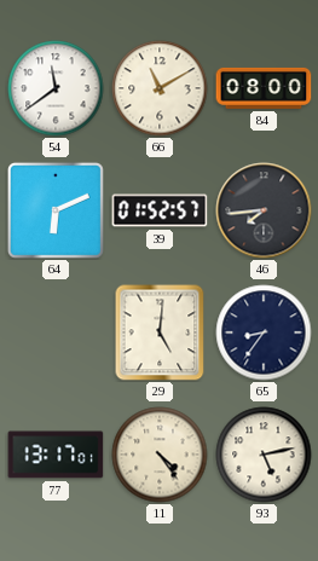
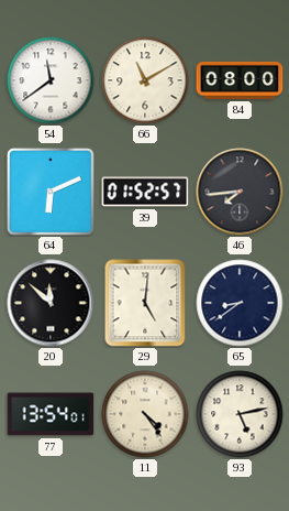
20: none -> 11:52
65: 8:36 -> 8:39
77: 13:17 -> 13:54
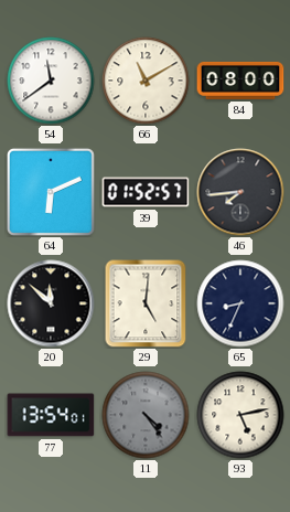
65: 8:39 -> 8:34
11 dial: cream -> grey
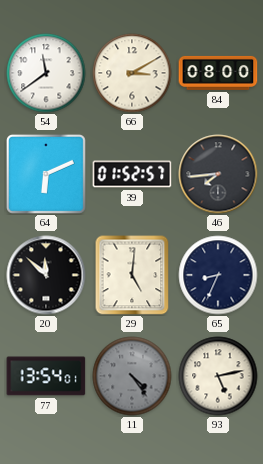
66: 11:10 -> 3:10
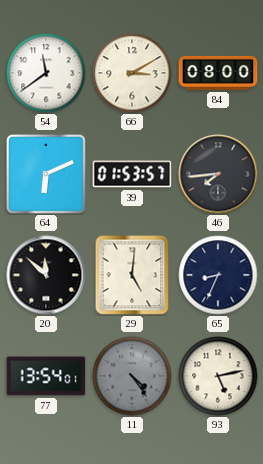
39: 01:52 -> 01:53
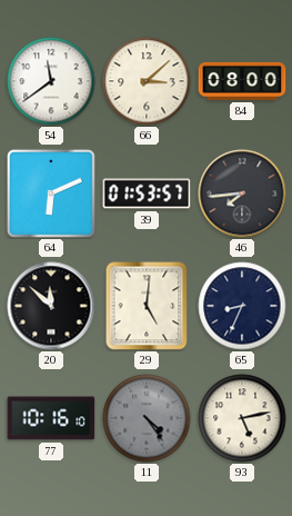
66: 3:10 -> 3:08
77: 13:54 -> 10:16
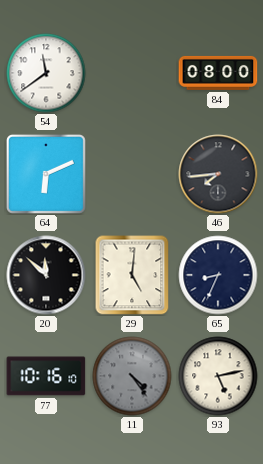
66: 3:08 -> none
39: 01:53 -> none
